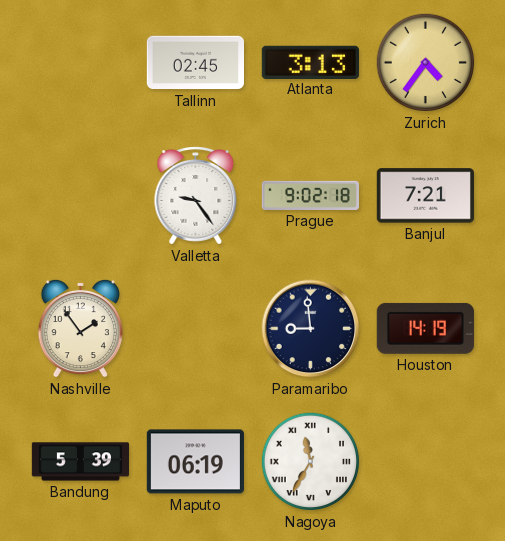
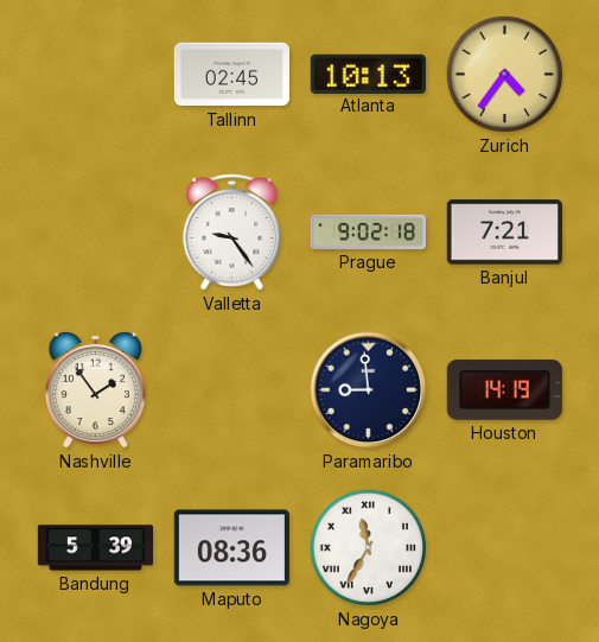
Atlanta: 3:13 -> 10:13
Maputo: 06:19 -> 08:36
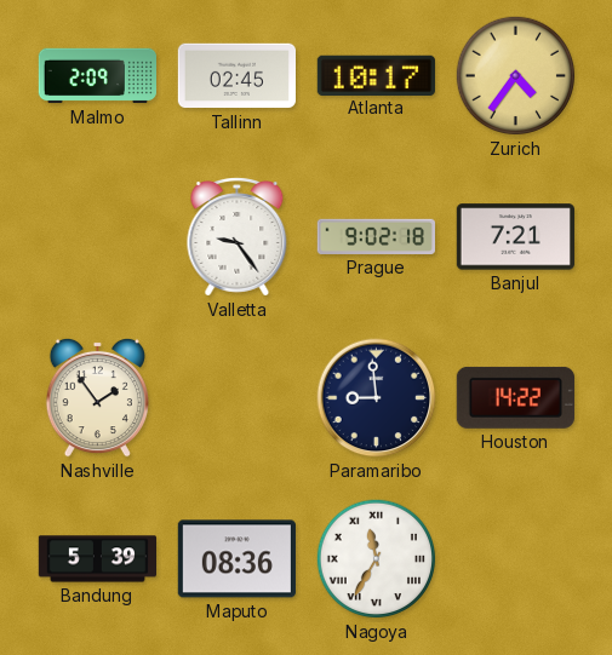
Malmo: none -> 2:09
Atlanta: 10:13 -> 10:17
Houston: 14:19 -> 14:22
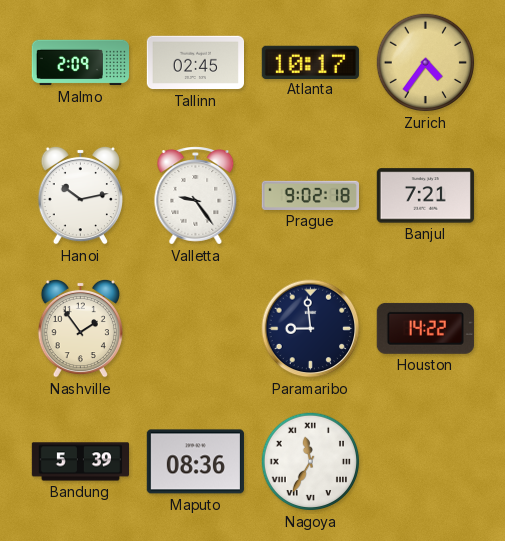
Hanoi: none -> 10:13
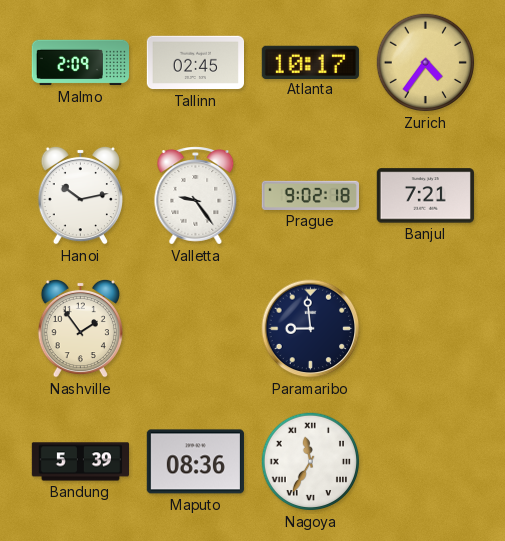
Houston: 14:22 -> none
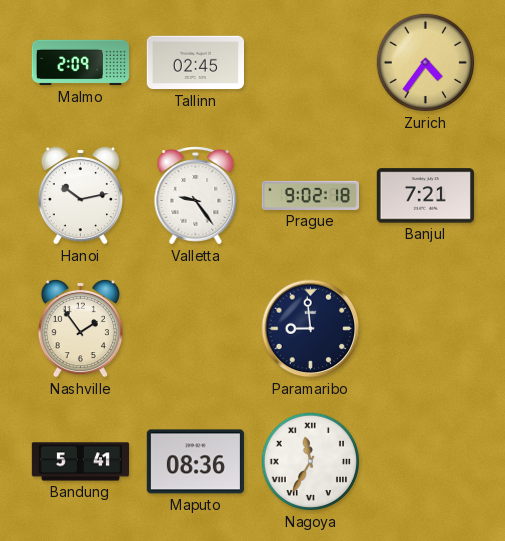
Atlanta: 10:17 -> none
Bandung: 5:39 -> 5:41
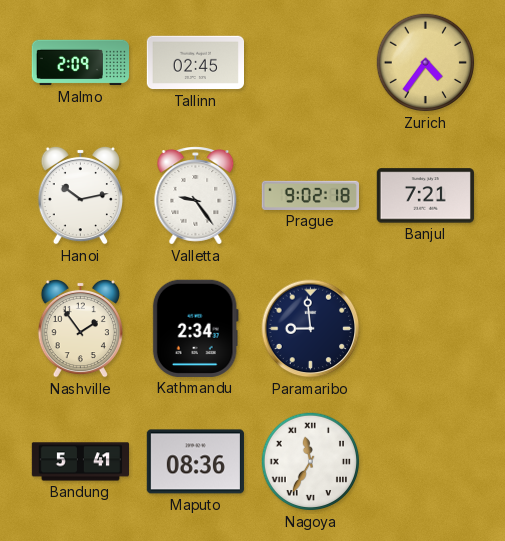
Kathmandu: none -> 2:34
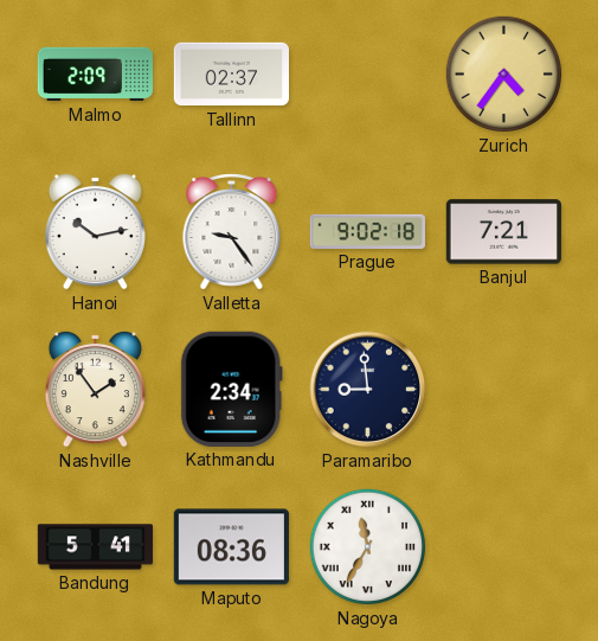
Tallinn: 02:45 -> 02:37
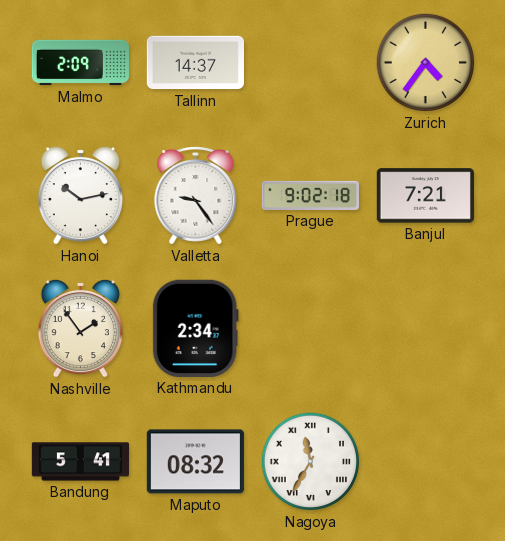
Tallinn: 02:37 -> 14:37
Paramaribo: 8:59 -> none
Maputo: 08:36 -> 08:32
